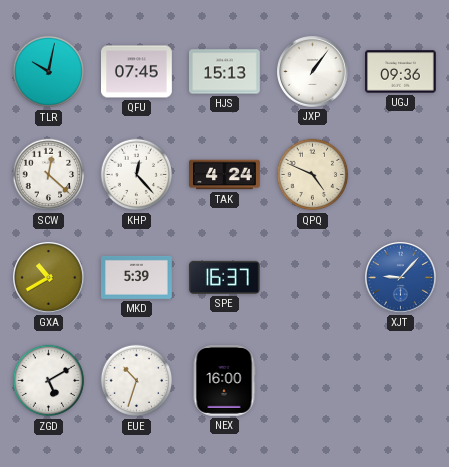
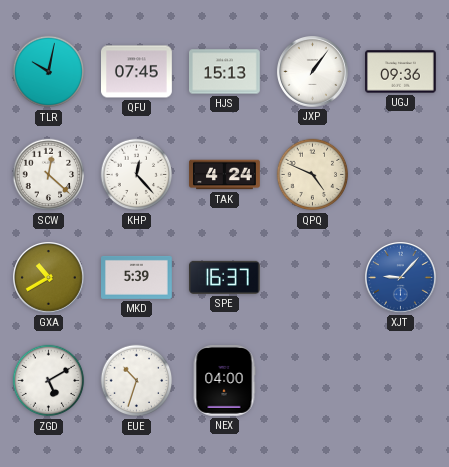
NEX: 16:00 -> 04:00
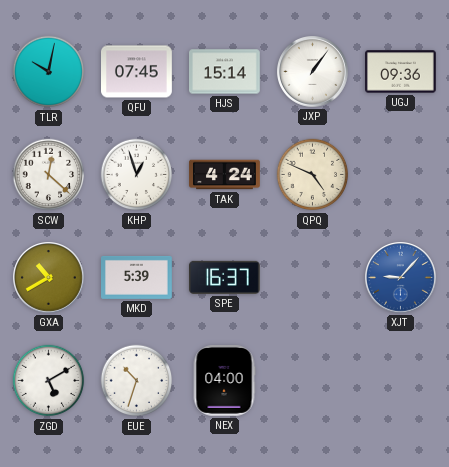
HJS: 15:13 -> 15:14
KHP: 12:23 -> 12:57
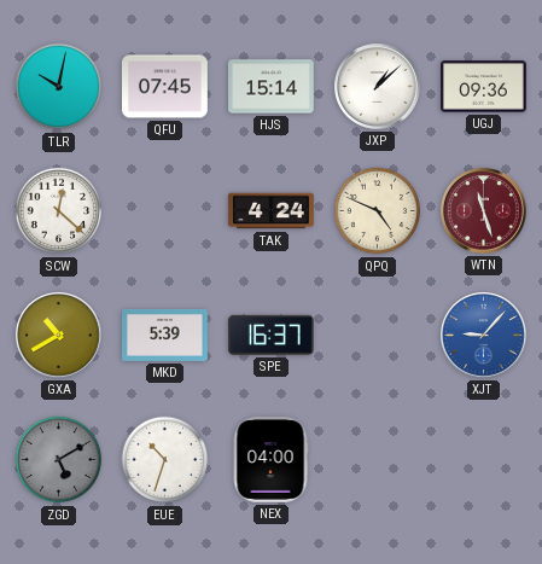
JXP: 1:06 -> 1:08
KHP: 12:57 -> none
WTN: none -> 11:27
ZGD dial: white -> grey
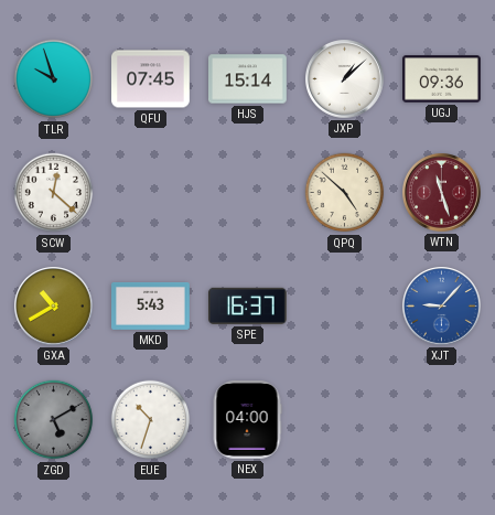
TLR: 10:02 -> 9:57
TAK: 4:24 -> none
QPQ: 4:49 -> 4:52
MKD: 5:39 -> 5:43
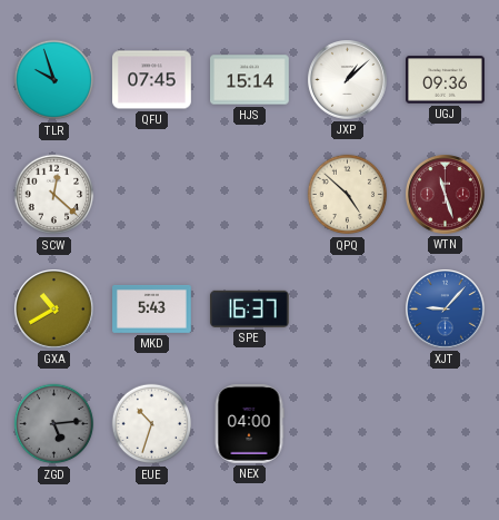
ZGD: 5:10 -> 5:14
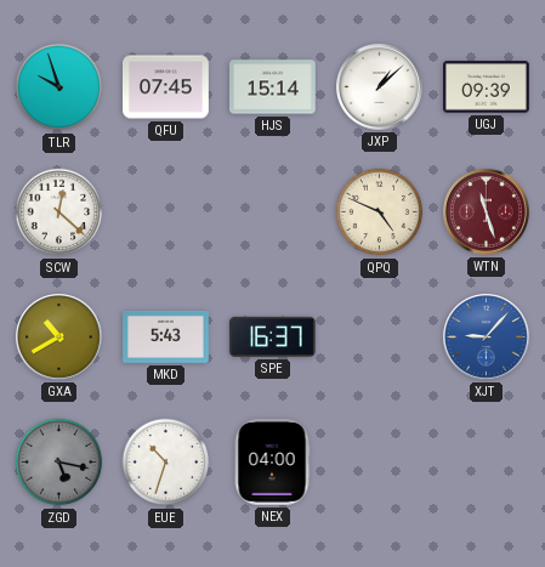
UGJ: 09:36 -> 09:39
QPQ: 4:52 -> 4:49
ZGD: 5:14 -> 5:17
